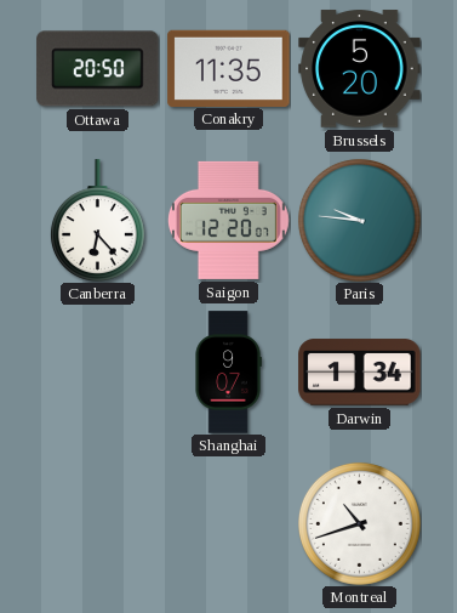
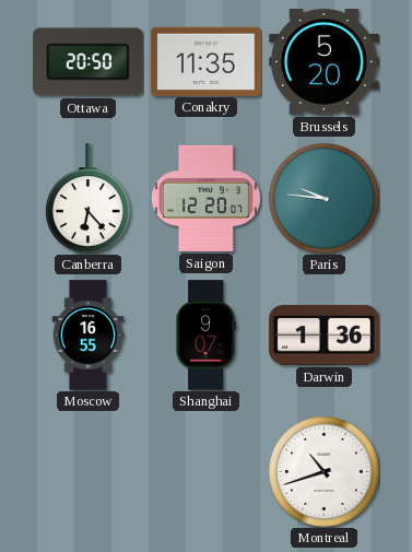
Moscow: none -> 16:55
Darwin: 1:34 -> 1:36
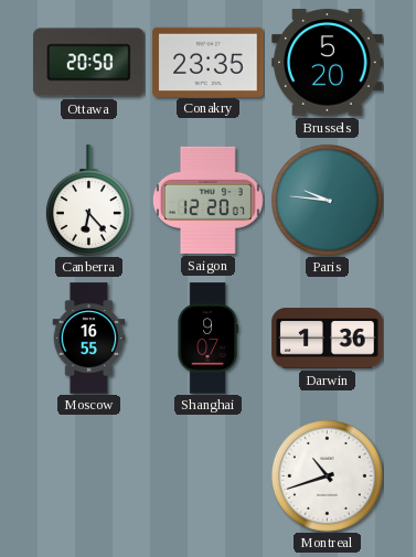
Conakry: 11:35 -> 23:35
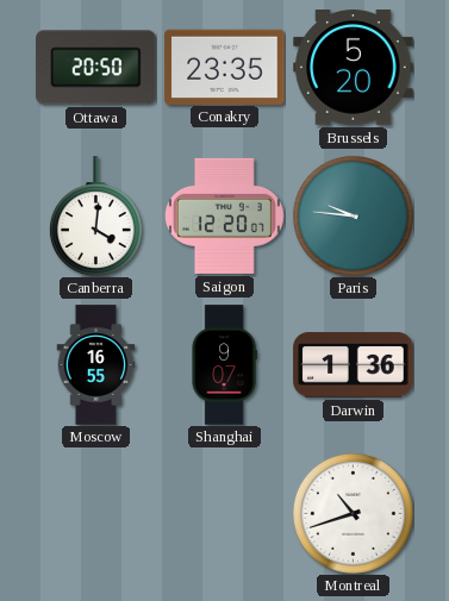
Canberra: 6:23 -> 4:01
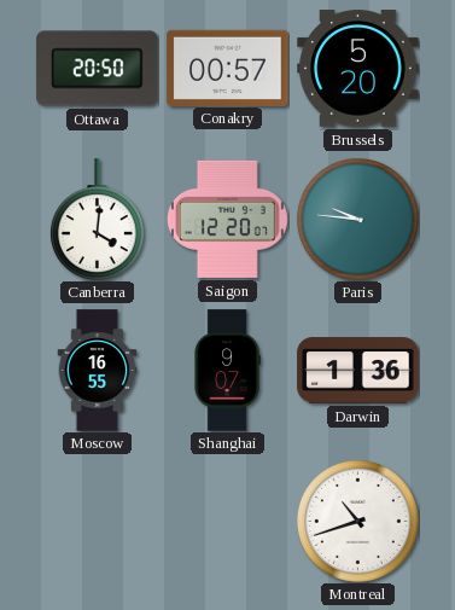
Conakry: 23:35 -> 00:57
